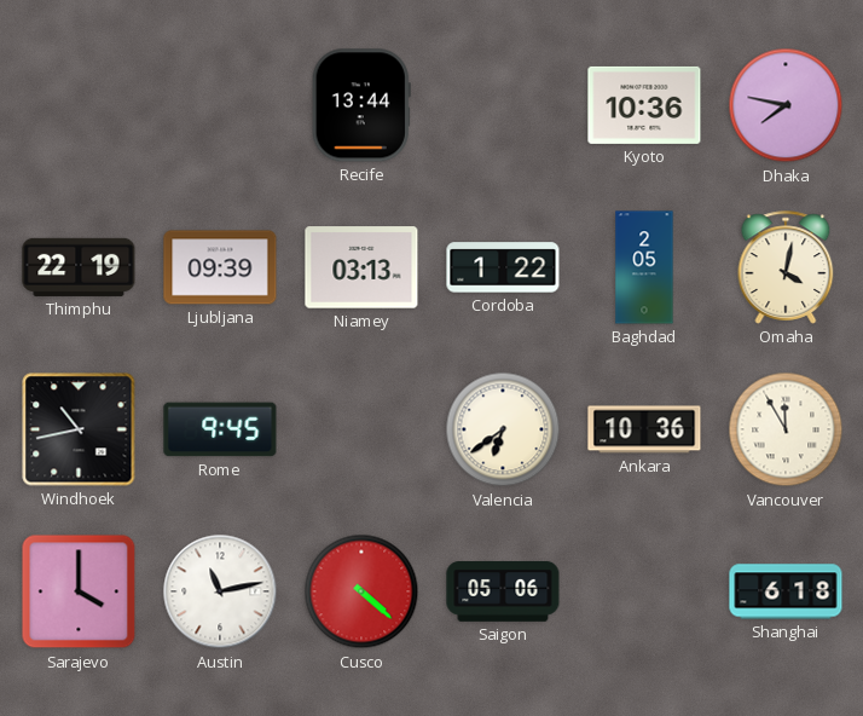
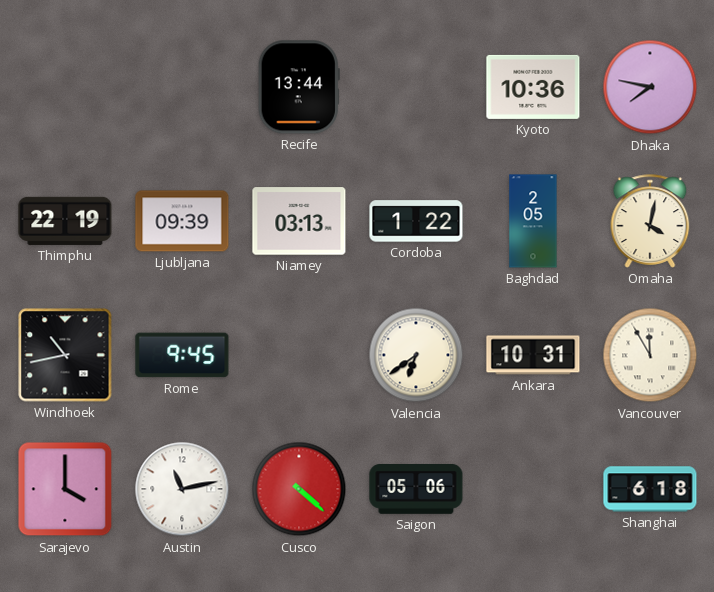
Ankara: 10:36 -> 10:31
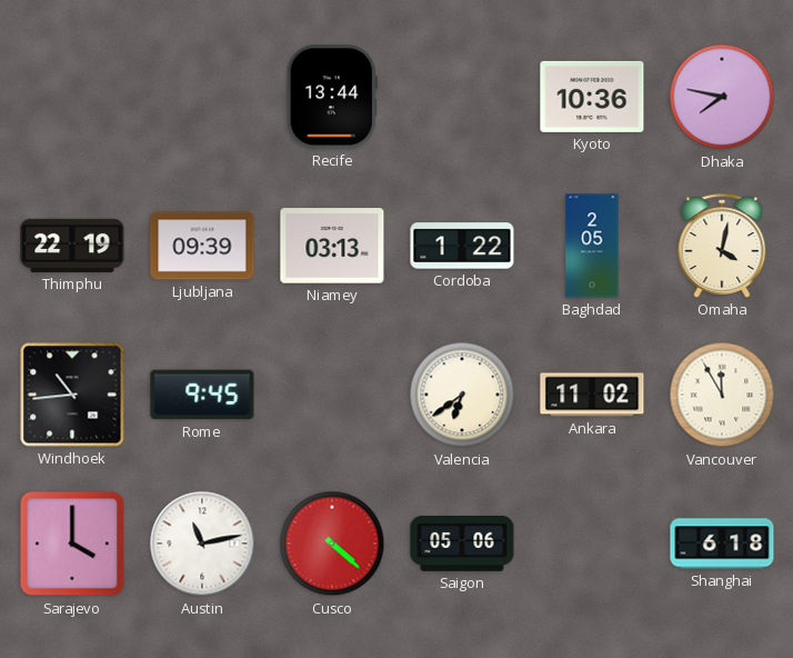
Windhoek: 10:43 -> 10:44
Ankara: 10:31 -> 11:02
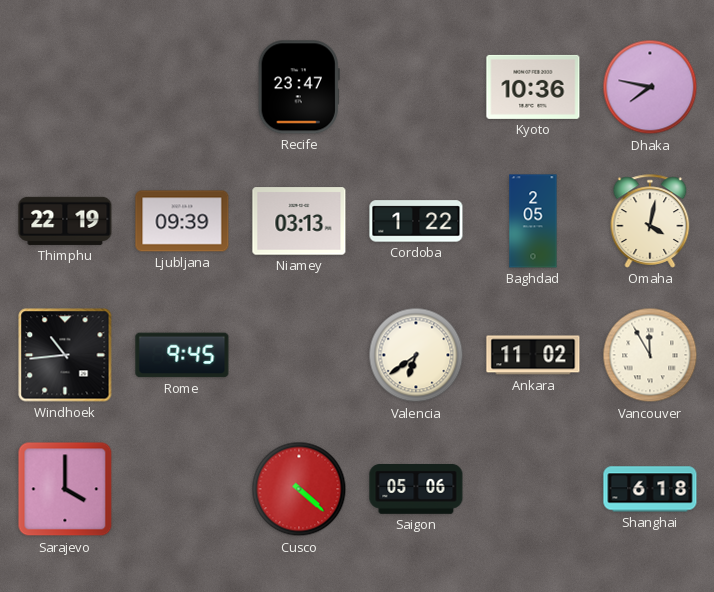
Recife: 13:44 -> 23:47
Austin: 11:13 -> none
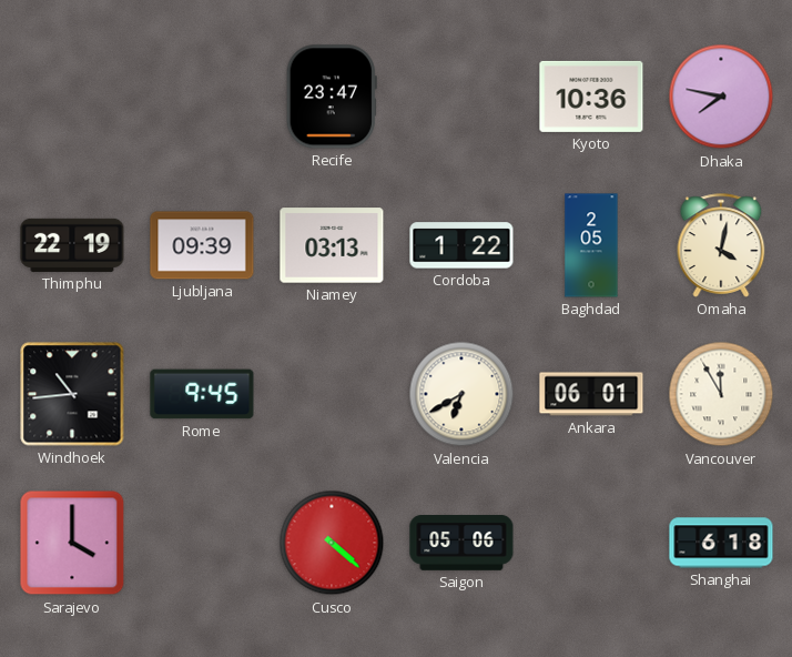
Valencia: 6:39 -> 6:40
Ankara: 11:02 -> 06:01
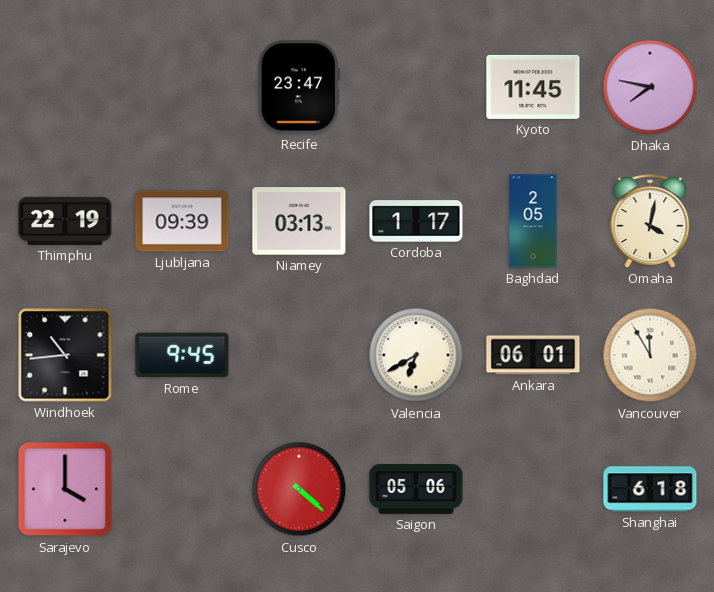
Kyoto: 10:36 -> 11:45
Cordoba: 1:22 -> 1:17
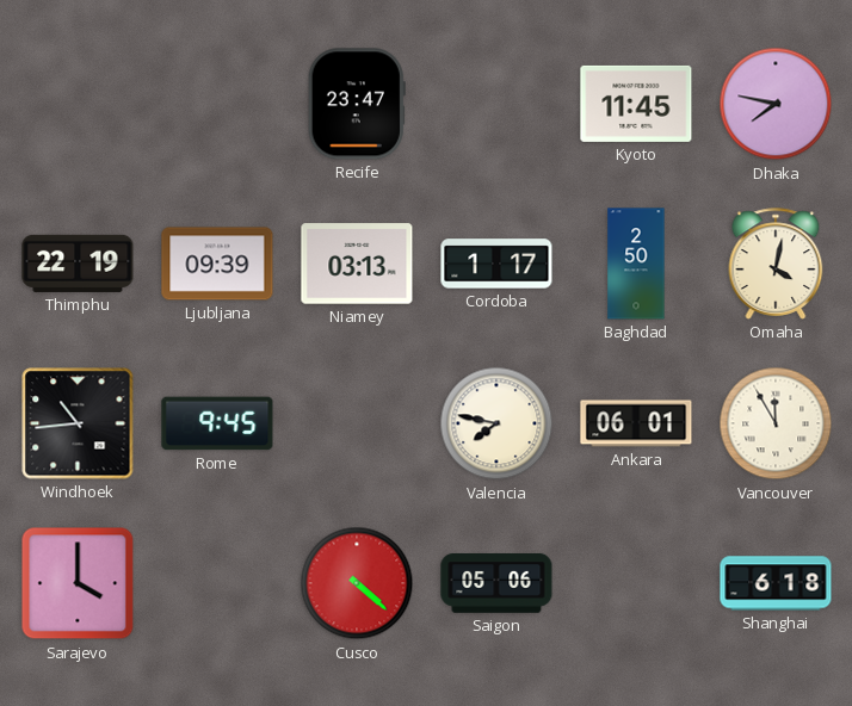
Baghdad: 2:05 -> 2:50
Valencia: 6:40 -> 7:47
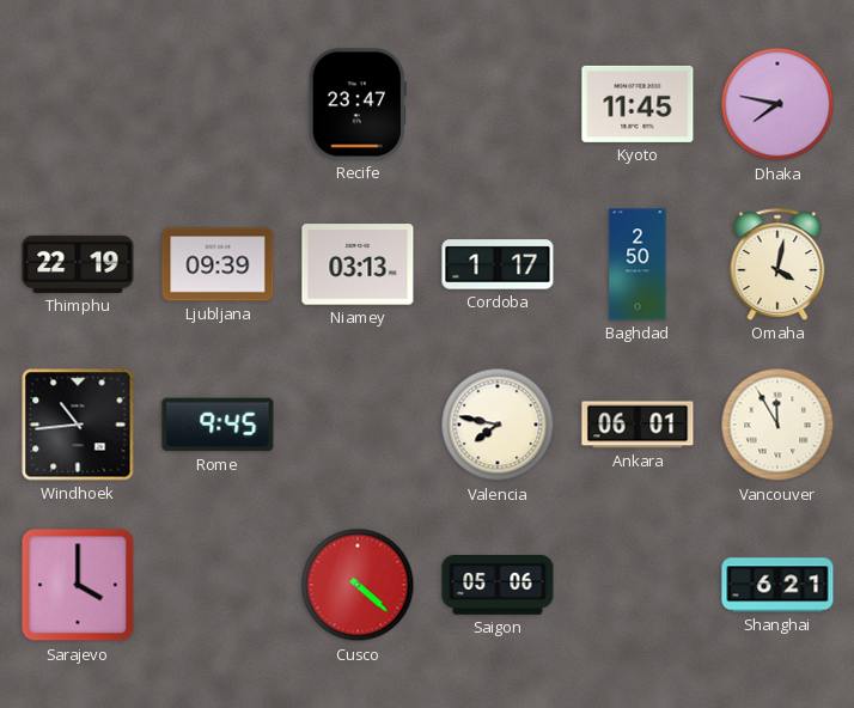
Shanghai: 6:18 -> 6:21
